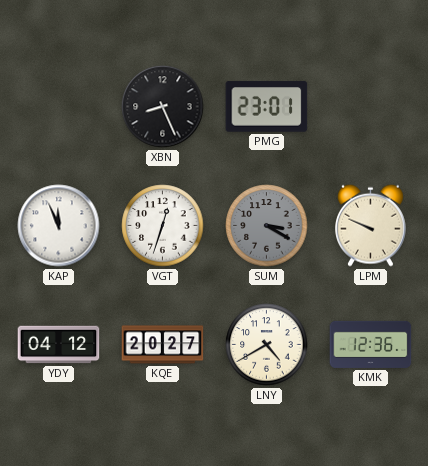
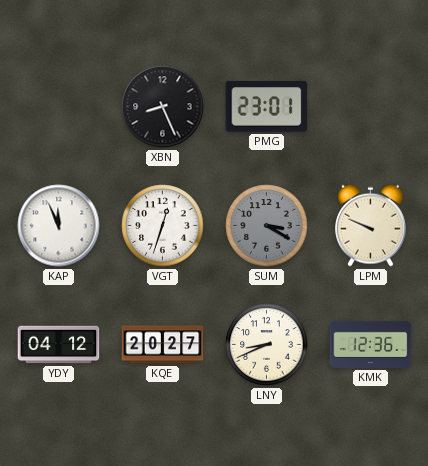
LNY: 4:40 -> 8:41
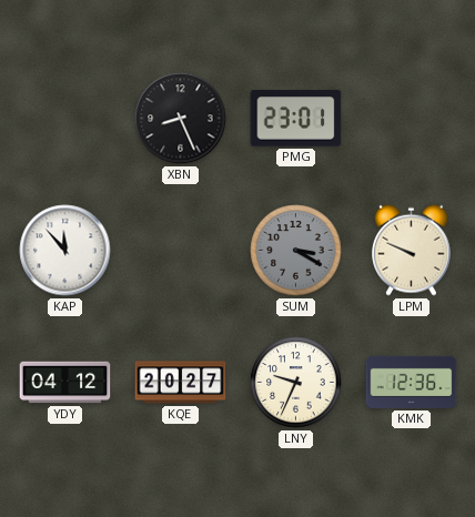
KAP: 11:56 -> 11:53
VGT: 12:33 -> none
LNY: 8:41 -> 9:34
